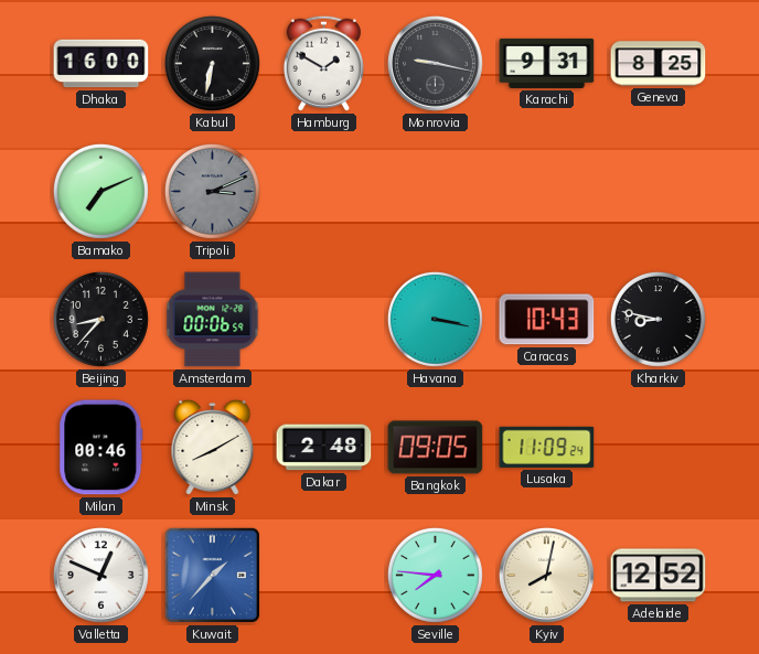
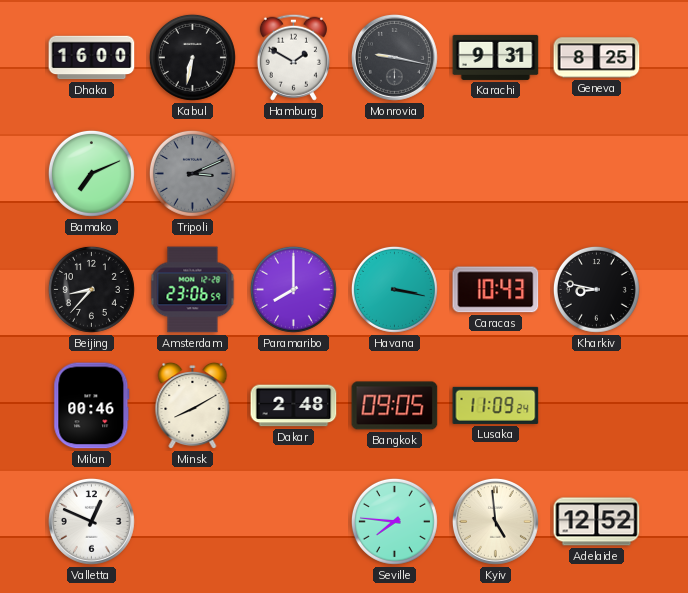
Amsterdam: 00:06 -> 23:06
Paramaribo: none -> 8:00
Kuwait: 1:37 -> none
Kyiv: 8:02 -> 4:59
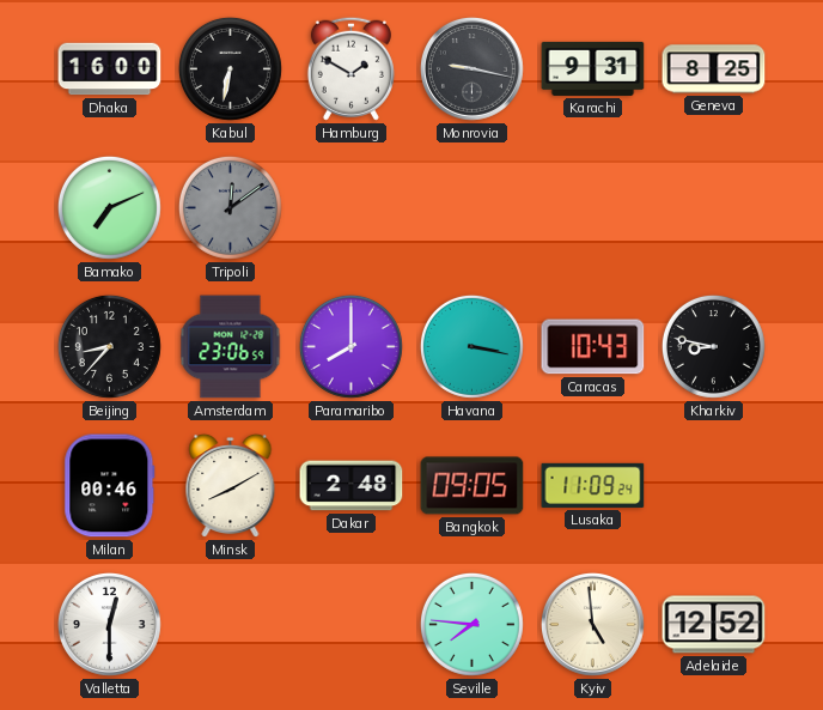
Tripoli: 3:11 -> 12:09
Valletta: 12:49 -> 12:30
